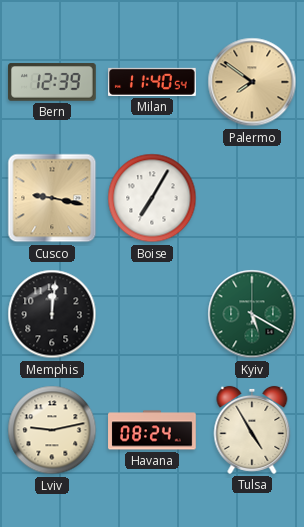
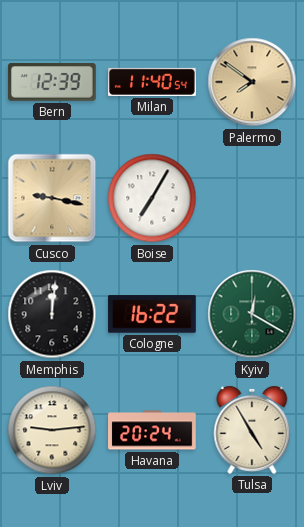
Cologne: none -> 16:22
Kyiv: 5:20 -> 12:20
Lviv: 9:13 -> 9:14
Havana: 08:24 -> 20:24
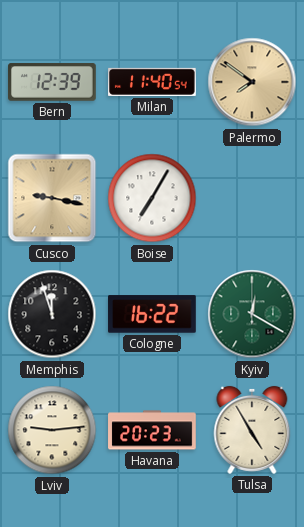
Memphis: 12:01 -> 11:57
Havana: 20:24 -> 20:23
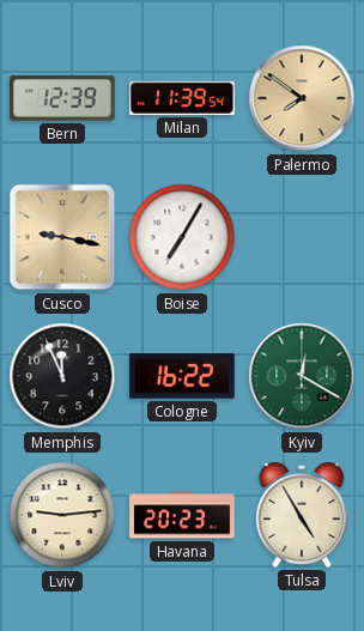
Milan: 11:40 -> 11:39
Memphis: 11:57 -> 11:56
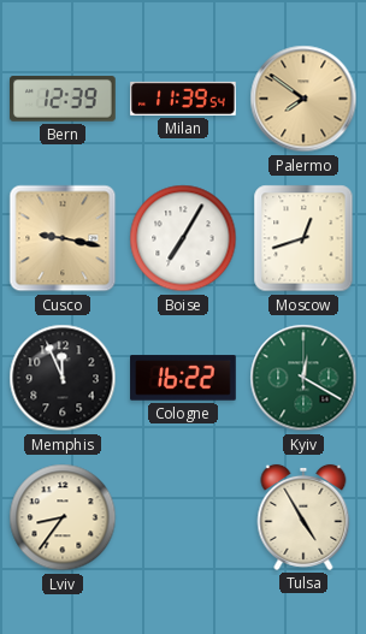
Moscow: none -> 12:42
Lviv: 9:14 -> 8:36
Havana: 20:23 -> none
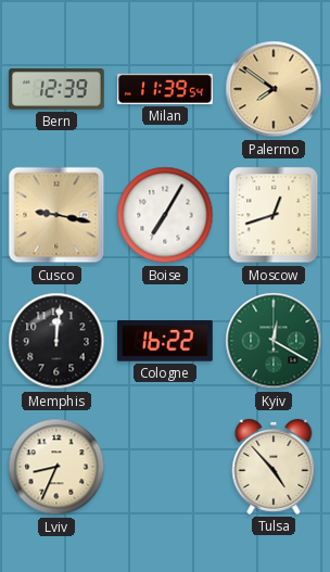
Memphis: 11:56 -> 12:01
Lviv: 8:36 -> 8:34
Tulsa: 4:55 -> 4:53
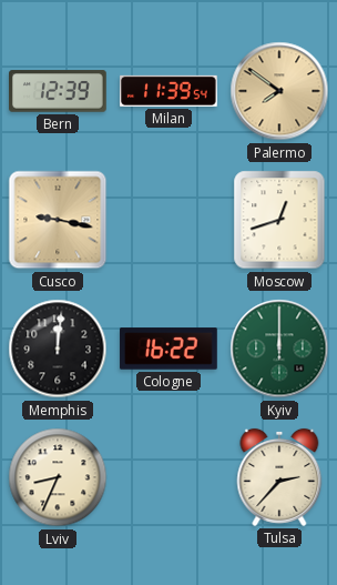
Boise: 7:05 -> none
Kyiv: 12:20 -> 12:00
Tulsa: 4:53 -> 2:37
